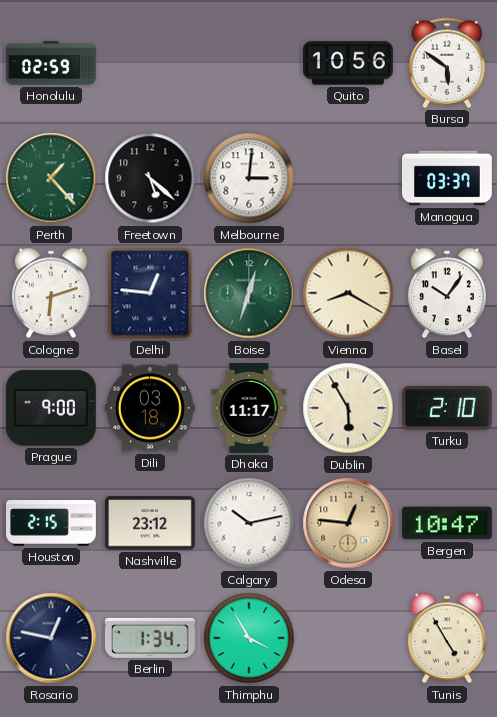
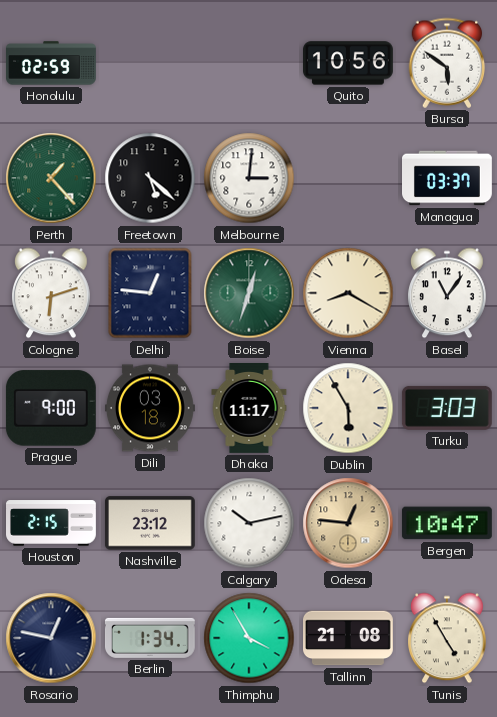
Basel: 10:06 -> 11:06
Turku: 2:10 -> 3:03
Tallinn: none -> 21:08
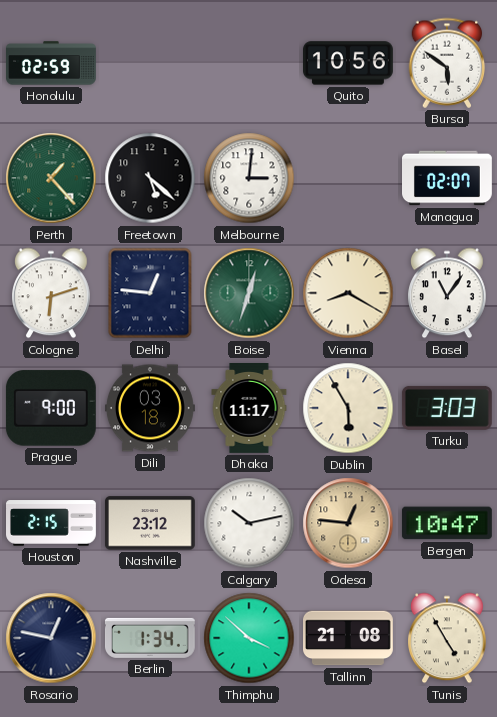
Managua: 03:37 -> 02:07
Thimphu: 3:55 -> 3:52
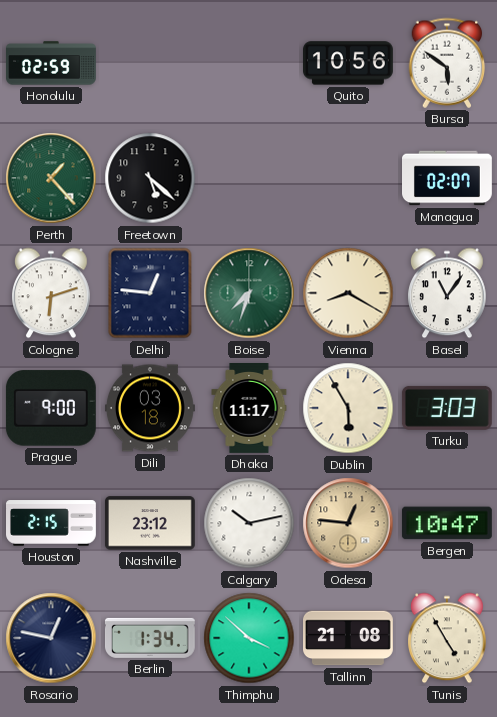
Melbourne: 3:01 -> none
Boise: 12:33 -> 7:33
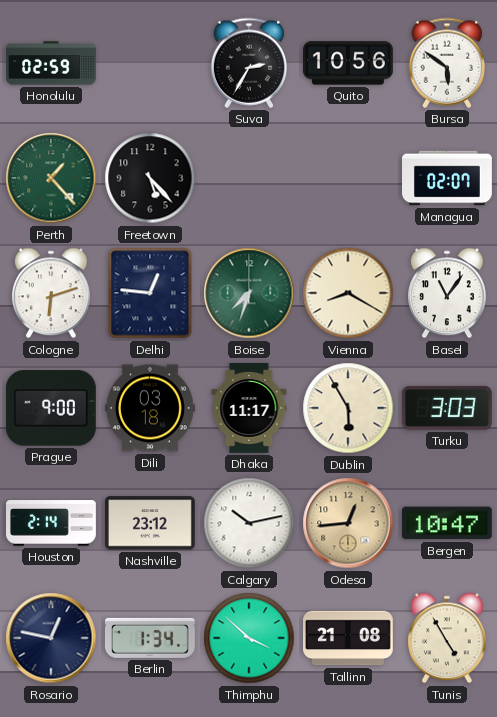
Suva: none -> 2:35
Freetown: 5:22 -> 5:23
Houston: 2:15 -> 2:14
Odesa: 12:46 -> 12:44
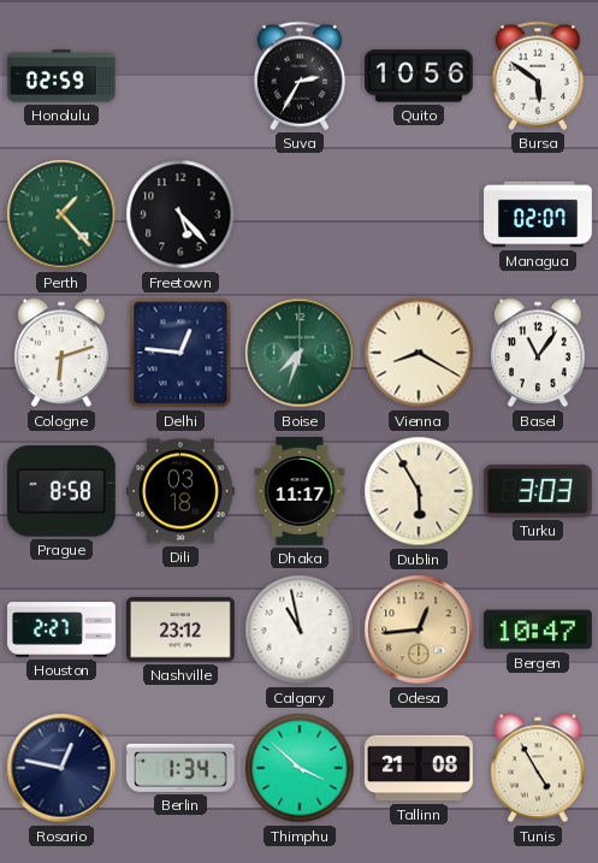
Prague: 9:00 -> 8:58
Houston: 2:14 -> 2:27
Calgary: 10:13 -> 10:58
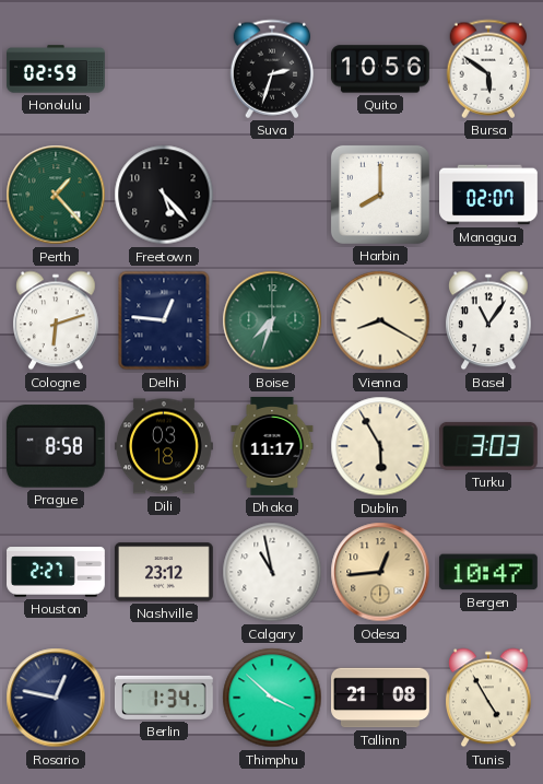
Suva: 2:35 -> 2:33
Harbin: none -> 8:00
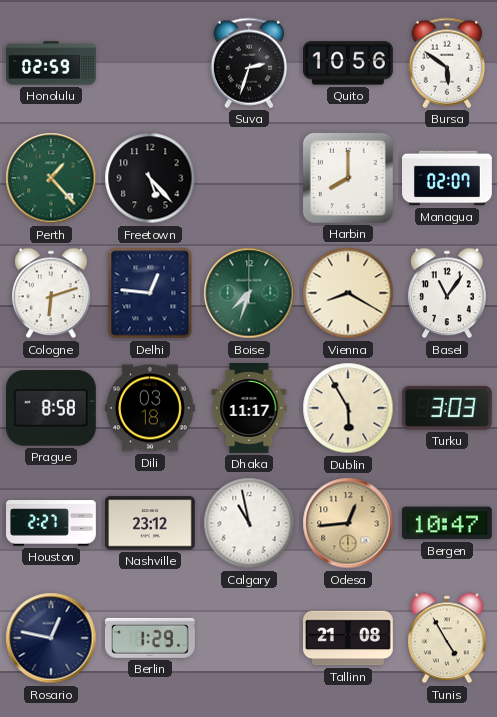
Berlin: 1:34 -> 1:29
Thimphu: 3:52 -> none
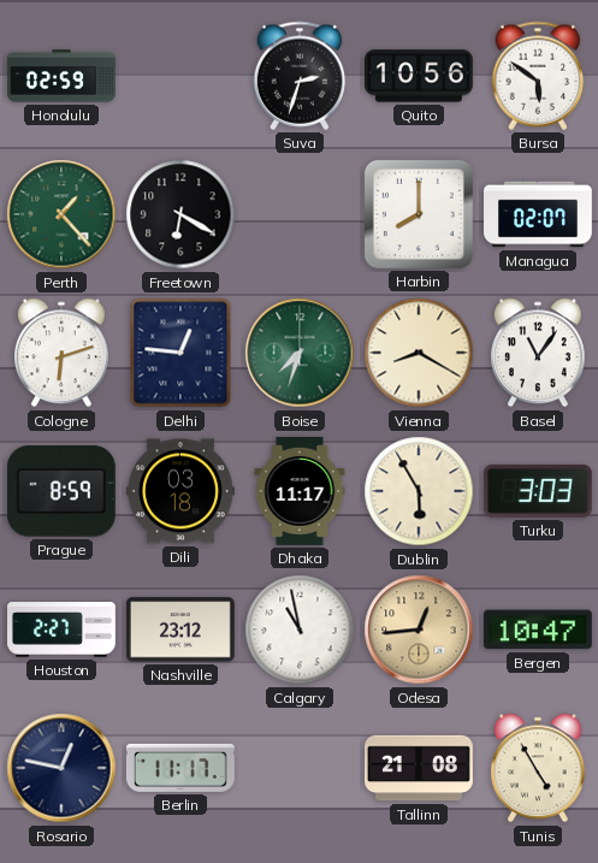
Freetown: 5:23 -> 6:20
Prague: 8:58 -> 8:59
Berlin: 1:29 -> 11:17
